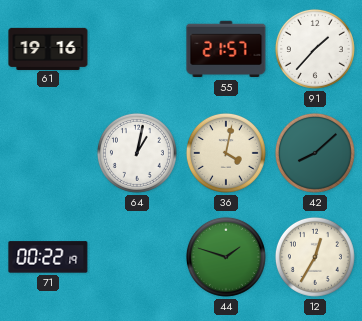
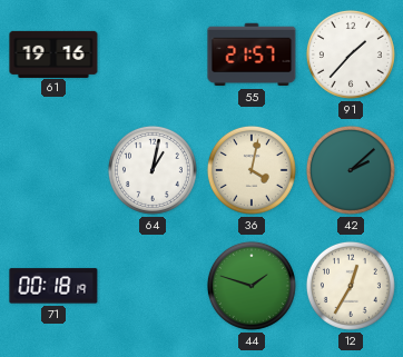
42: 8:08 -> 2:08
71: 00:22 -> 00:18
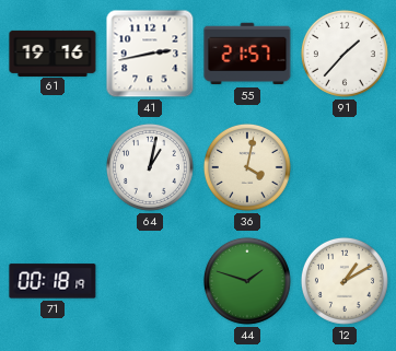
41: none -> 2:43
42: 2:08 -> none
12: 12:35 -> 1:10
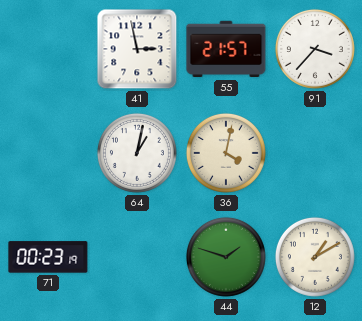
61: 19:16 -> none
41: 2:43 -> 2:58
91: 1:37 -> 3:37
71: 00:18 -> 00:23
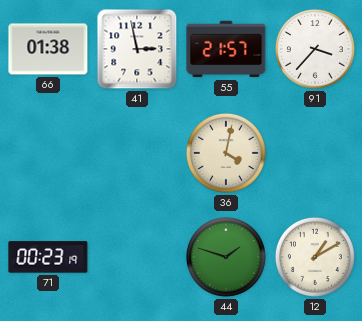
66: none -> 01:38
64: 1:02 -> none
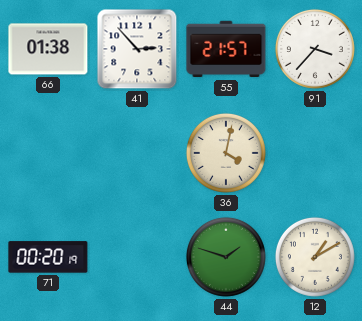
41: 2:58 -> 2:53
71: 00:23 -> 00:20
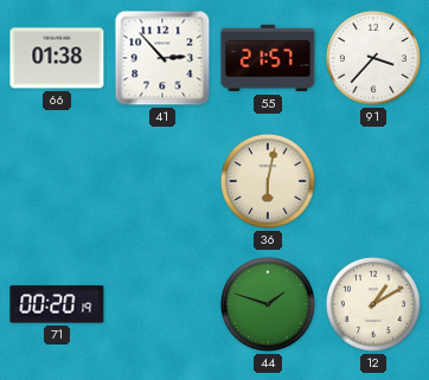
36: 4:02 -> 6:02
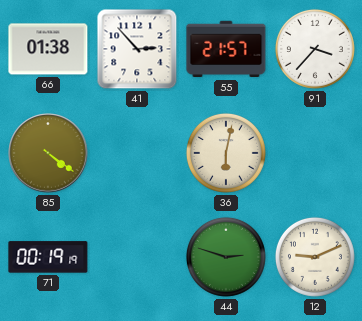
85: none -> 4:21
71: 00:20 -> 00:19
44: 1:48 -> 2:48
12: 1:10 -> 9:11
